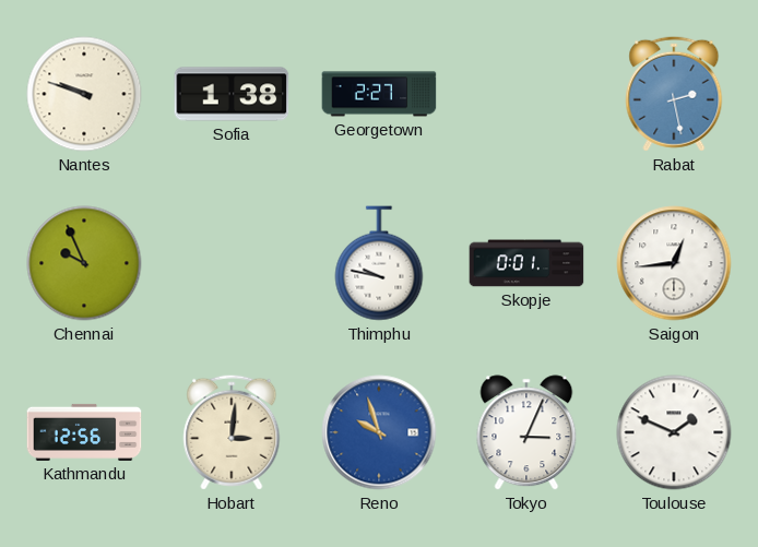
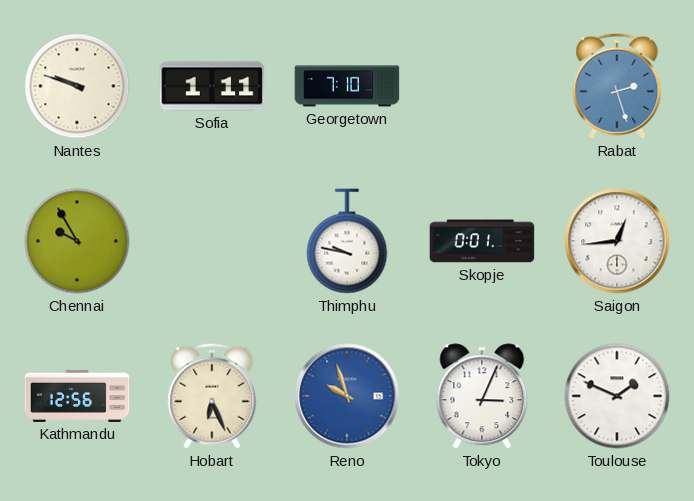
Sofia: 1:38 -> 1:11
Georgetown: 2:27 -> 7:10
Rabat: 2:28 -> 2:27
Chennai: 9:56 -> 9:55
Hobart: 3:01 -> 6:26
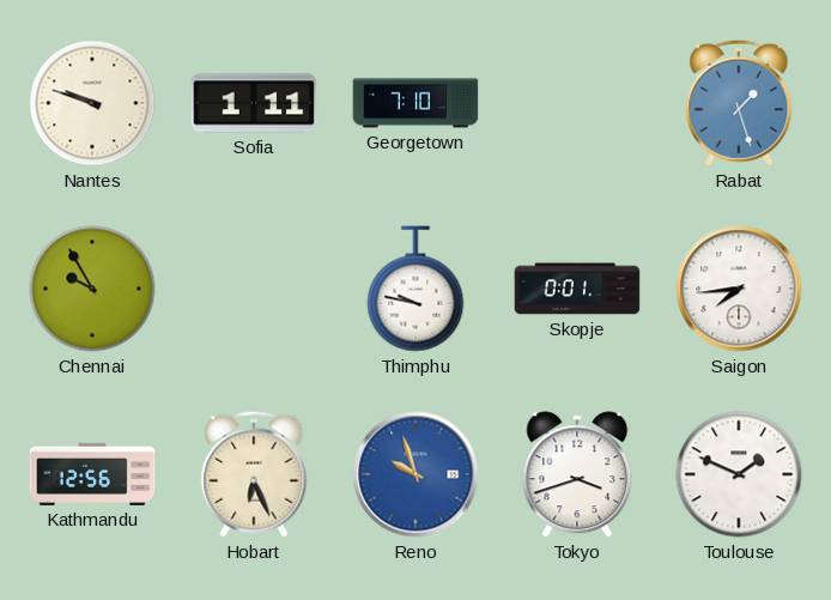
Rabat: 2:27 -> 1:27
Saigon: 12:44 -> 7:44
Tokyo: 3:04 -> 3:42
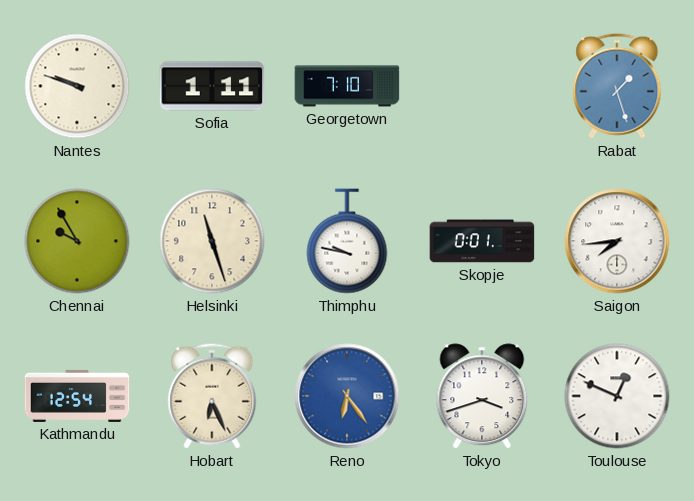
Helsinki: none -> 11:27
Kathmandu: 12:56 -> 12:54
Reno: 9:57 -> 6:24
Toulouse: 1:49 -> 12:49
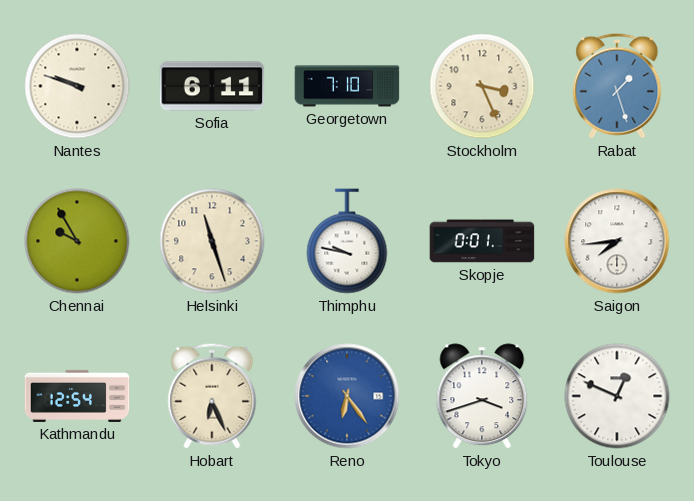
Sofia: 1:11 -> 6:11
Stockholm: none -> 3:26
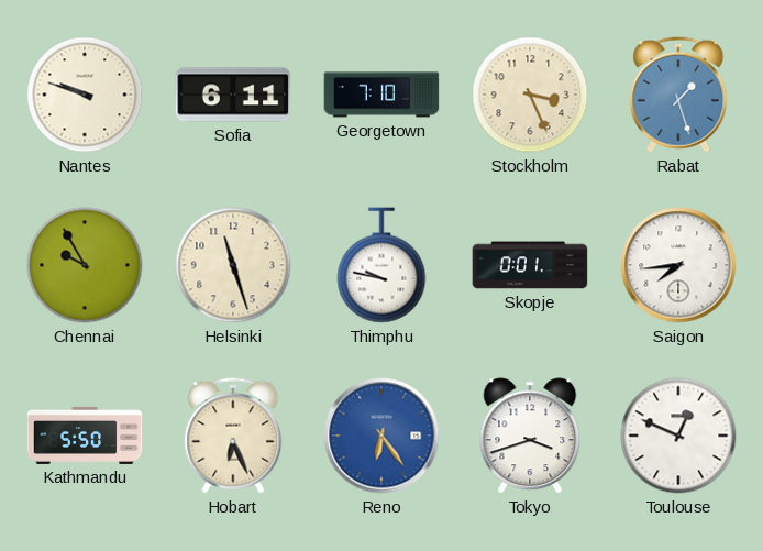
Kathmandu: 12:54 -> 5:50
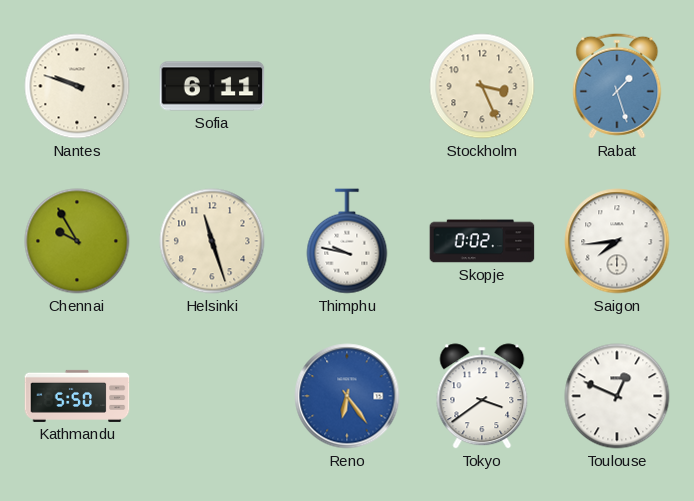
Georgetown: 7:10 -> none
Skopje: 0:01 -> 0:02
Hobart: 6:26 -> none
Tokyo: 3:42 -> 3:39
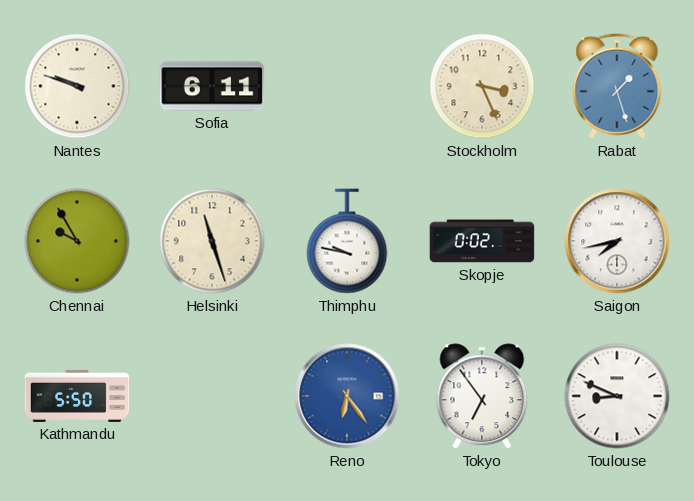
Saigon: 7:44 -> 7:43
Tokyo: 3:39 -> 6:54
Toulouse: 12:49 -> 8:49
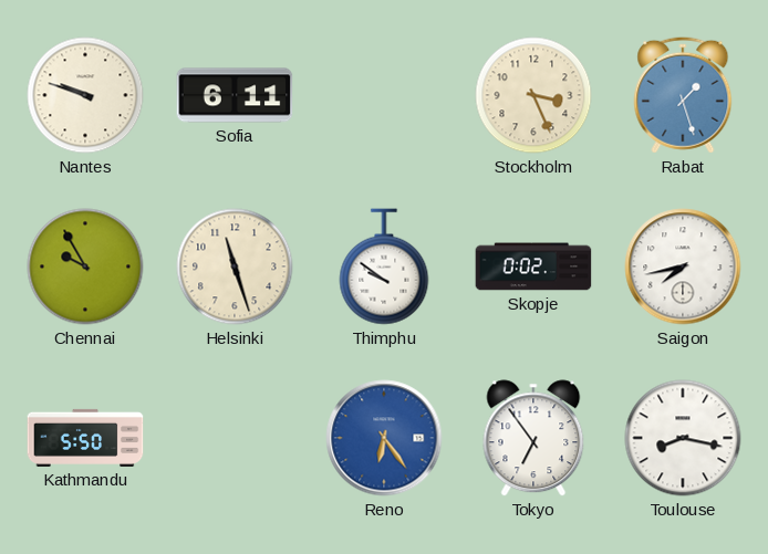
Thimphu: 9:47 -> 9:51
Toulouse: 8:49 -> 8:17
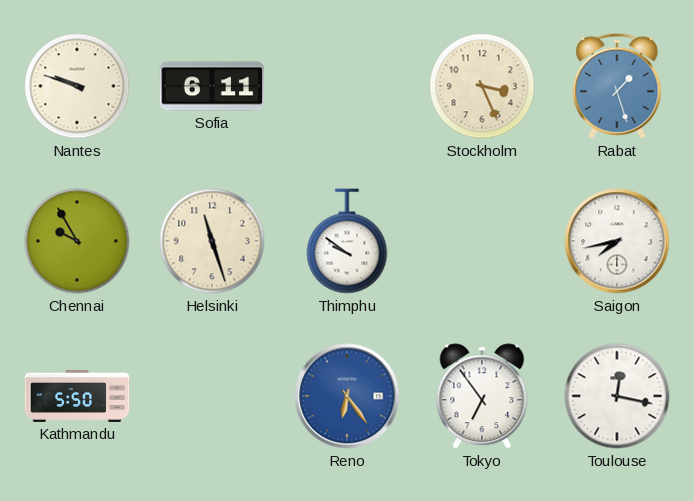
Skopje: 0:02 -> none
Toulouse: 8:17 -> 12:17
